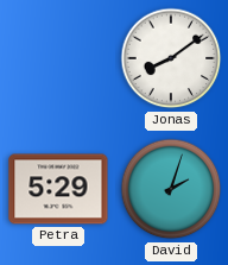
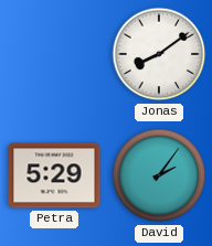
David: 2:03 -> 2:06
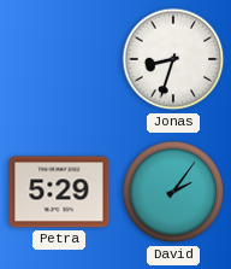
Jonas: 8:09 -> 8:33
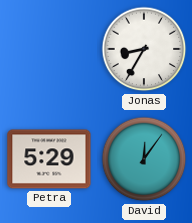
Jonas: 8:33 -> 8:35
David: 2:06 -> 12:06
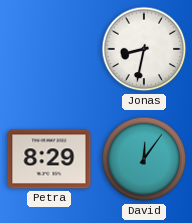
Jonas: 8:35 -> 8:32
Petra: 5:29 -> 8:29
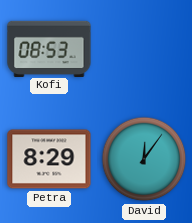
Kofi: none -> 08:53
Jonas: 8:32 -> none
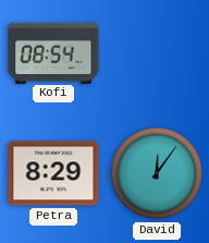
Kofi: 08:53 -> 08:54
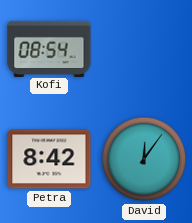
Petra: 8:29 -> 8:42
